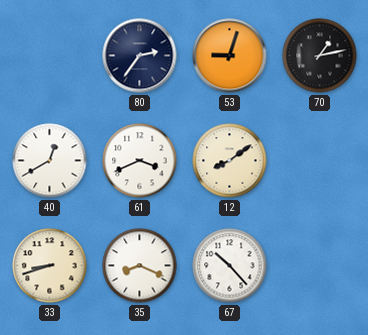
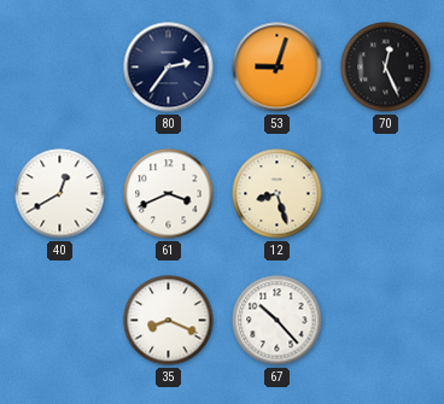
70: 1:13 -> 12:26
12: 8:09 -> 8:27
33: 8:42 -> none
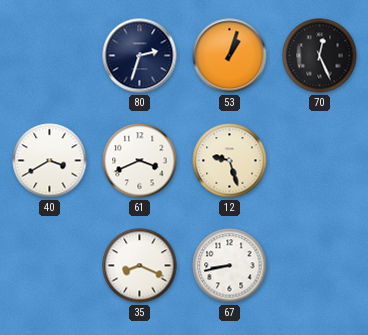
80: 2:36 -> 2:33
53: 9:03 -> 1:03
40: 12:40 -> 3:40
12: 8:27 -> 9:27
67: 10:23 -> 8:43
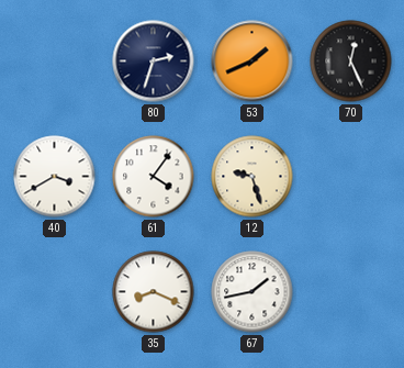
53: 1:03 -> 1:41
61: 3:41 -> 4:06
67: 8:43 -> 1:43
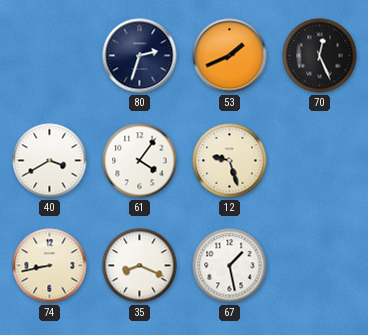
74: none -> 8:43
67: 1:43 -> 1:28
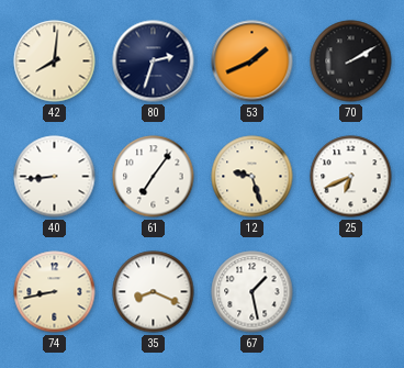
42: none -> 8:01
70: 12:26 -> 2:10
40: 3:40 -> 8:44
61: 4:06 -> 7:06
25: none -> 6:41
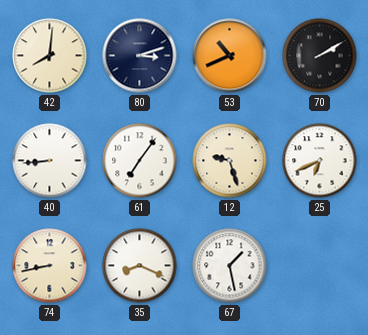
80: 2:33 -> 3:12
53: 1:41 -> 10:41
